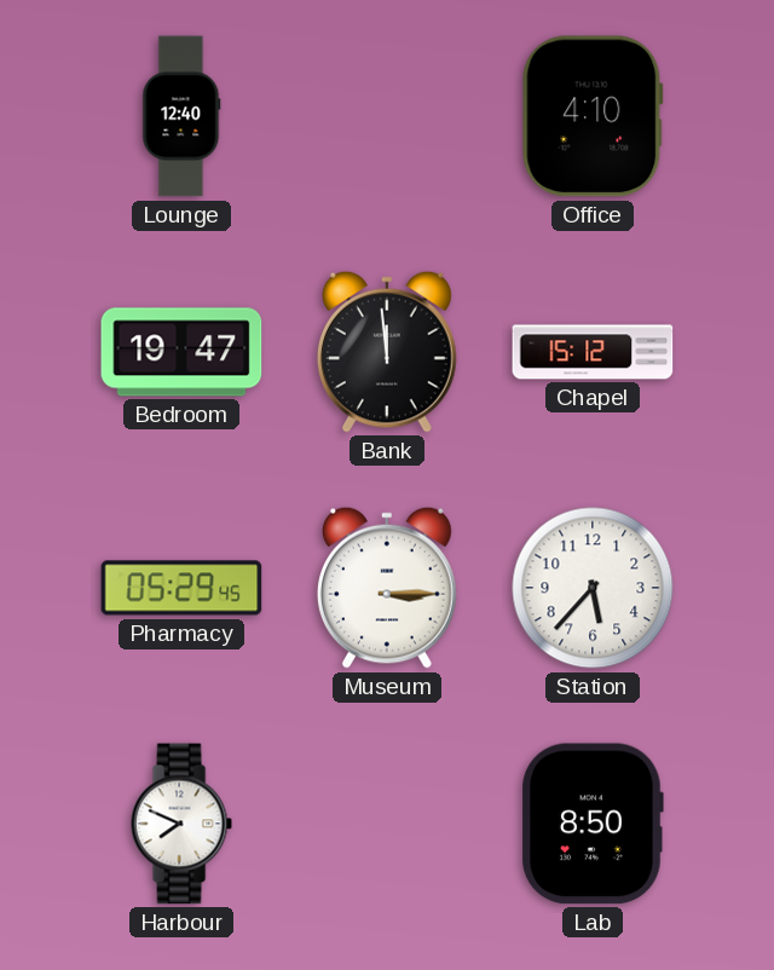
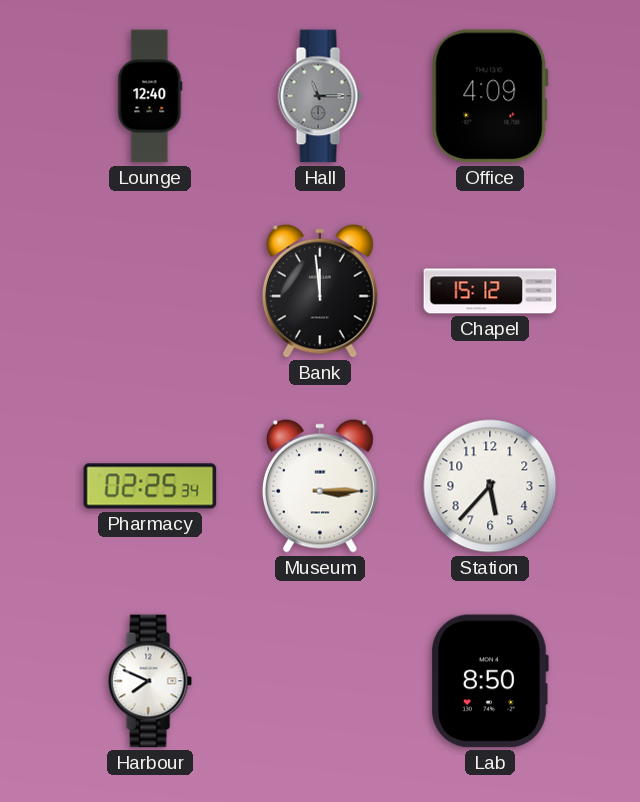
Hall: none -> 11:15
Office: 4:10 -> 4:09
Bedroom: 19:47 -> none
Pharmacy: 05:29 -> 02:25
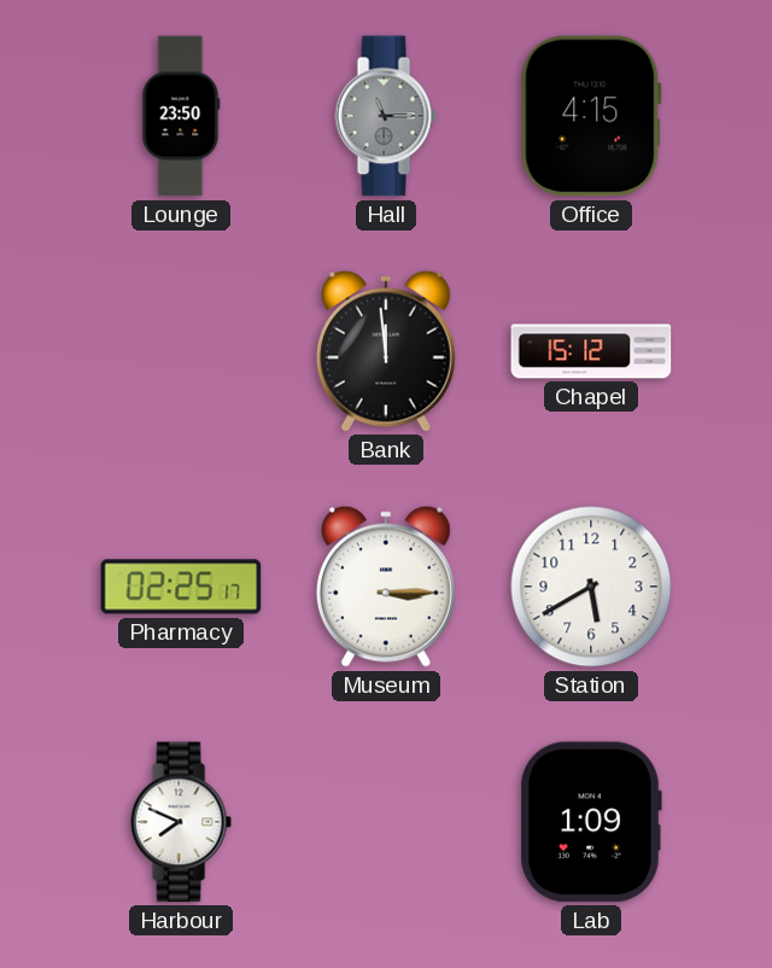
Lounge: 12:40 -> 23:50
Office: 4:09 -> 4:15
Pharmacy: 02:25:34 -> 02:25:17
Station: 5:37 -> 5:40
Lab: 8:50 -> 1:09
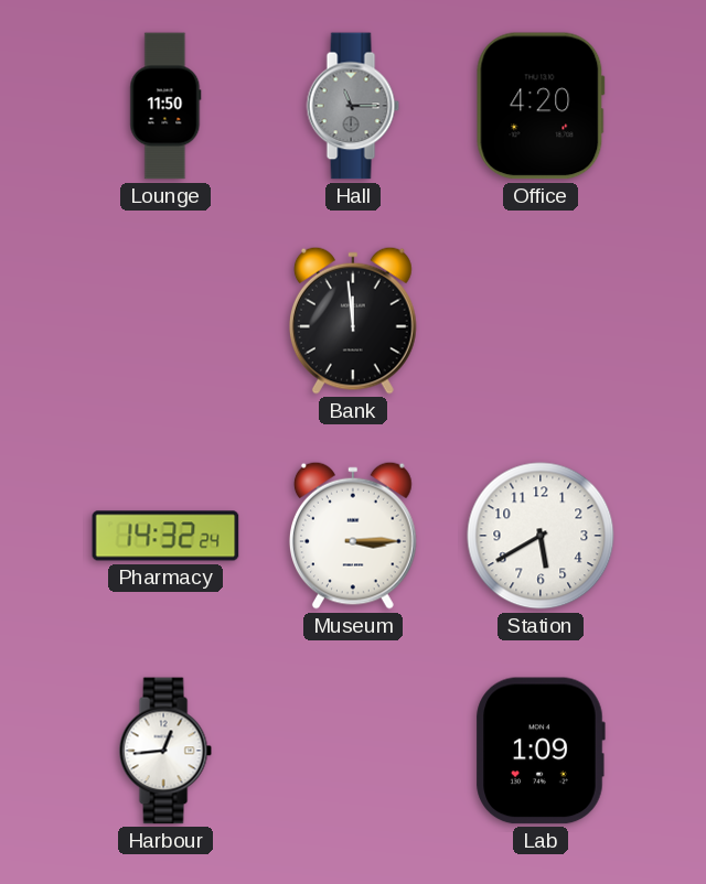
Lounge: 23:50 -> 11:50
Office: 4:15 -> 4:20
Chapel: 15:12 -> none
Pharmacy: 02:25 -> 14:32
Harbour: 7:49 -> 12:44
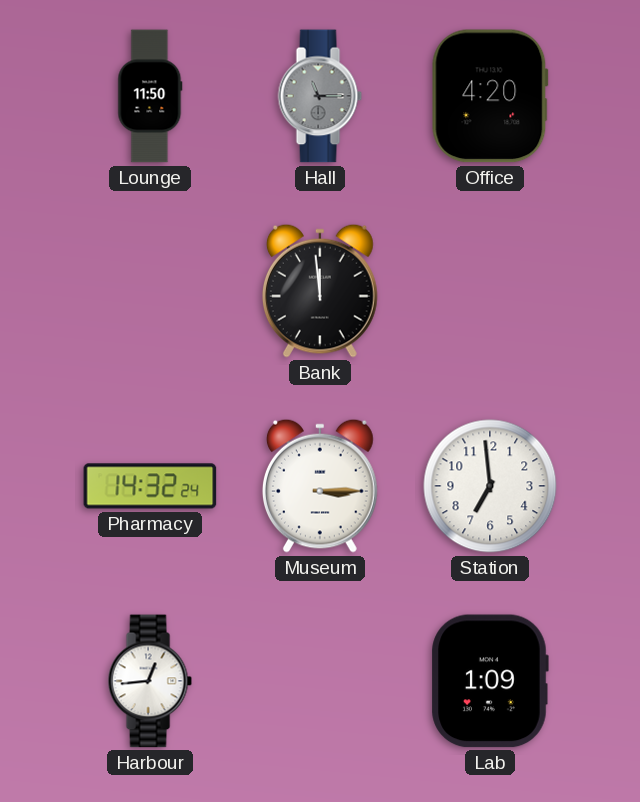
Station: 5:40 -> 6:59
